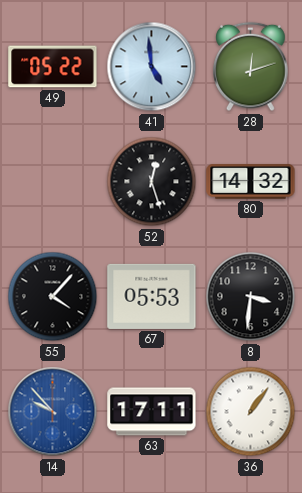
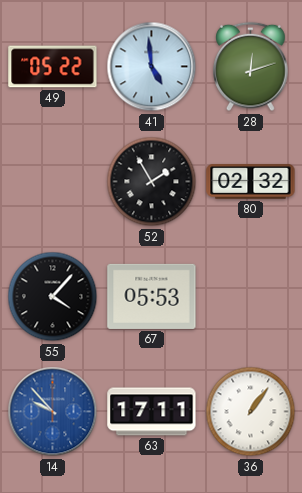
52: 12:27 -> 1:55
80: 14:32 -> 02:32
8: 3:31 -> none
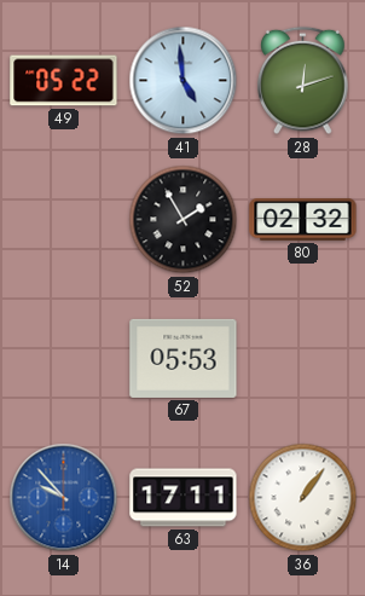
55: 4:07 -> none
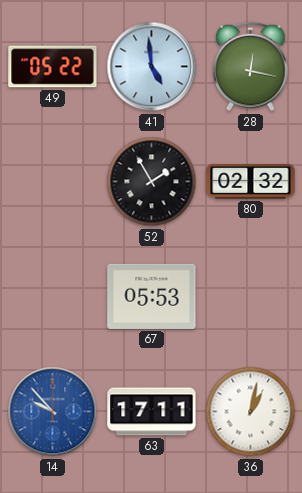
28: 12:12 -> 12:17
36: 1:06 -> 1:02
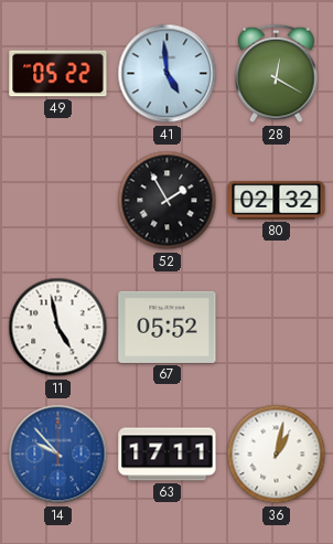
28: 12:17 -> 12:20
11: none -> 4:58
67: 05:53 -> 05:52
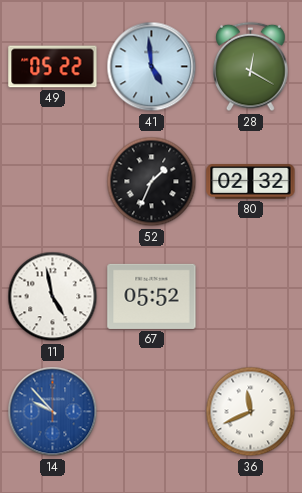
52: 1:55 -> 1:34
63: 17:11 -> none
36: 1:02 -> 11:41
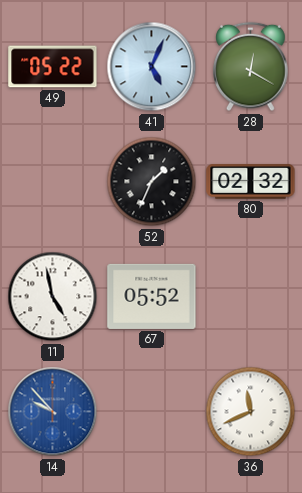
41: 4:59 -> 5:04
